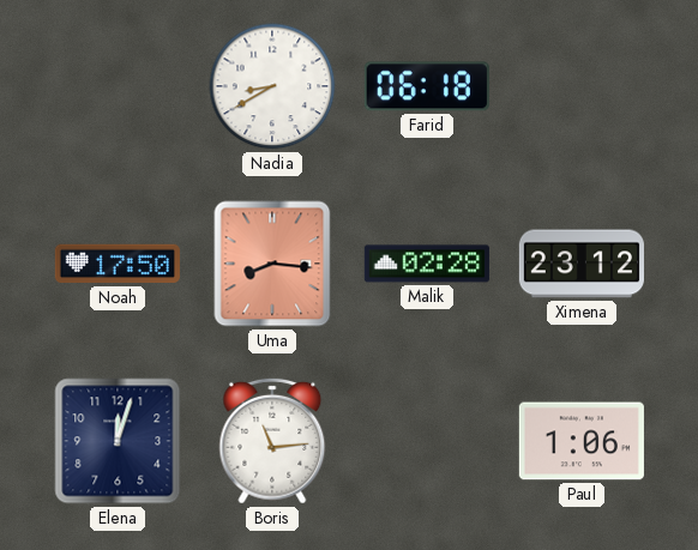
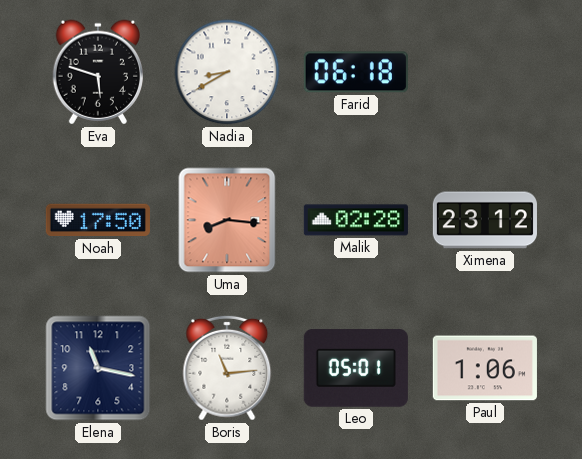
Eva: none -> 5:48
Elena: 12:03 -> 11:17
Leo: none -> 05:01
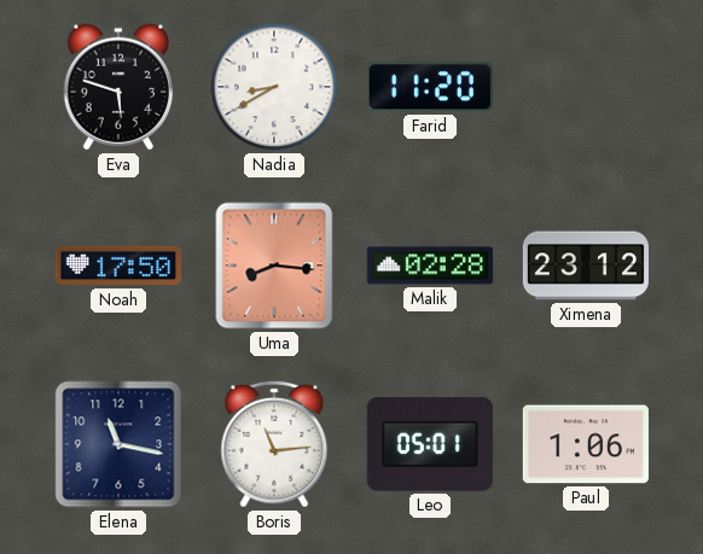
Farid: 06:18 -> 11:20
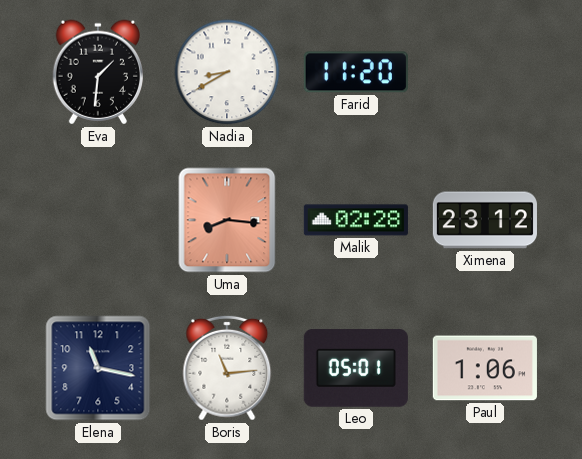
Eva: 5:48 -> 1:31
Noah: 17:50 -> none
